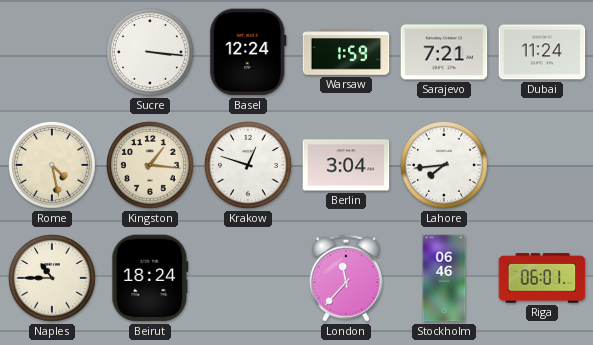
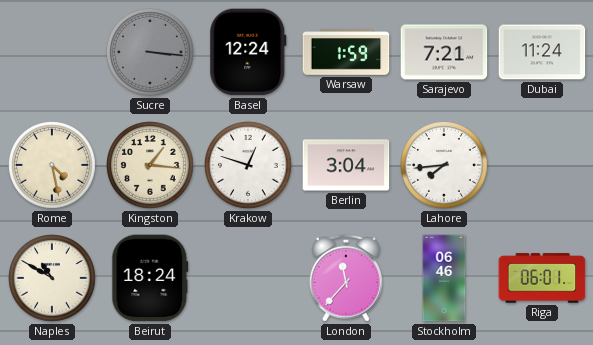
Sucre dial: white -> grey
Naples: 10:45 -> 10:50
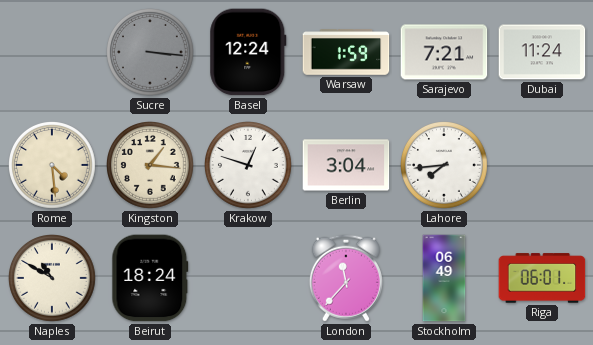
Rome: 4:28 -> 4:29
Stockholm: 06:46 -> 06:49
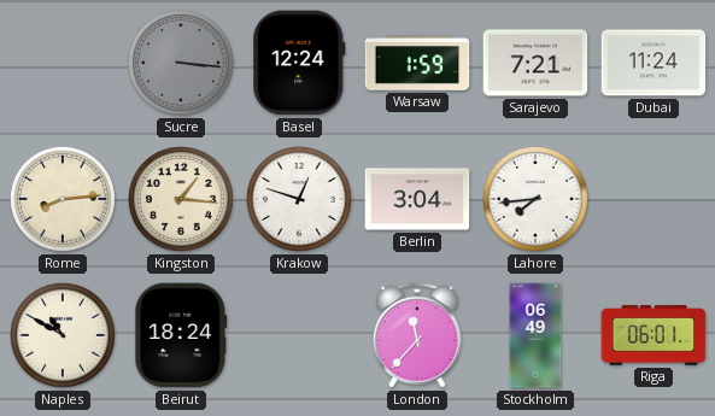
Rome: 4:29 -> 8:14
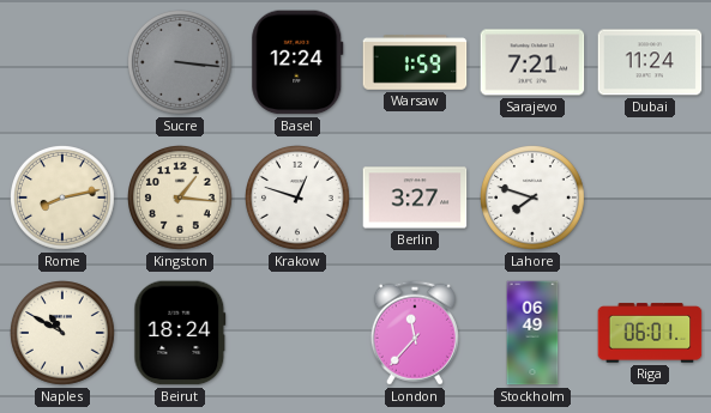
Rome: 8:14 -> 8:13
Berlin: 3:04 -> 3:27
Lahore: 7:44 -> 7:48
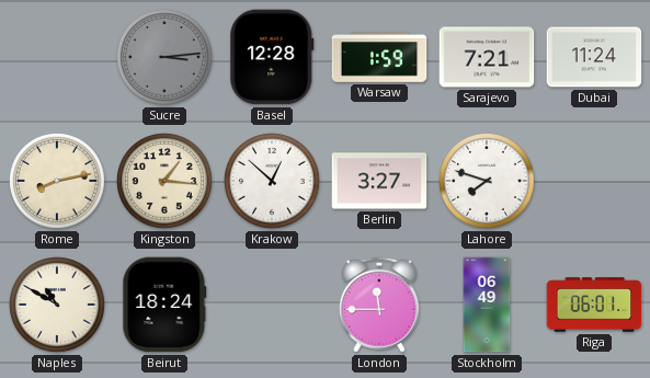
Sucre: 3:16 -> 3:14
Basel: 12:24 -> 12:28
Krakow: 12:48 -> 12:52
London: 11:37 -> 11:45
